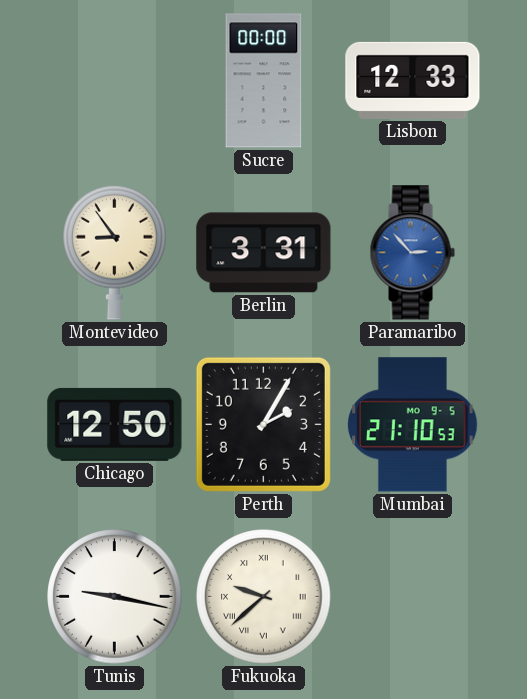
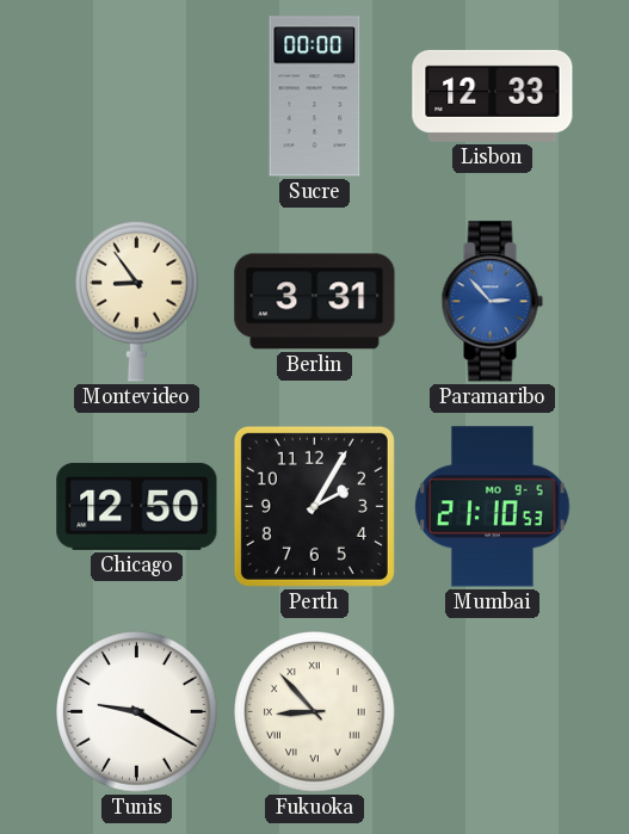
Tunis: 9:17 -> 9:20
Fukuoka: 9:38 -> 8:53
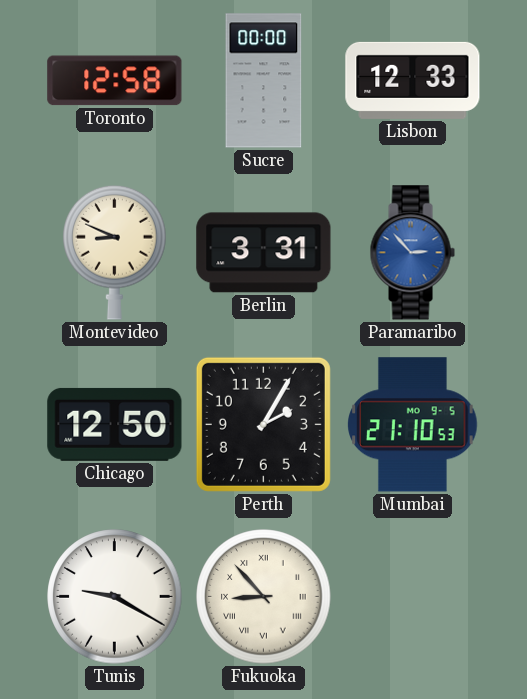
Toronto: none -> 12:58
Montevideo: 8:54 -> 8:49
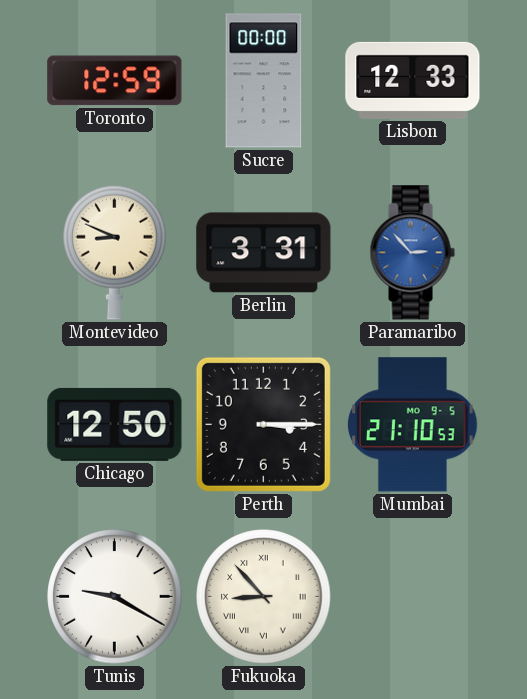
Toronto: 12:58 -> 12:59
Perth: 2:05 -> 3:15
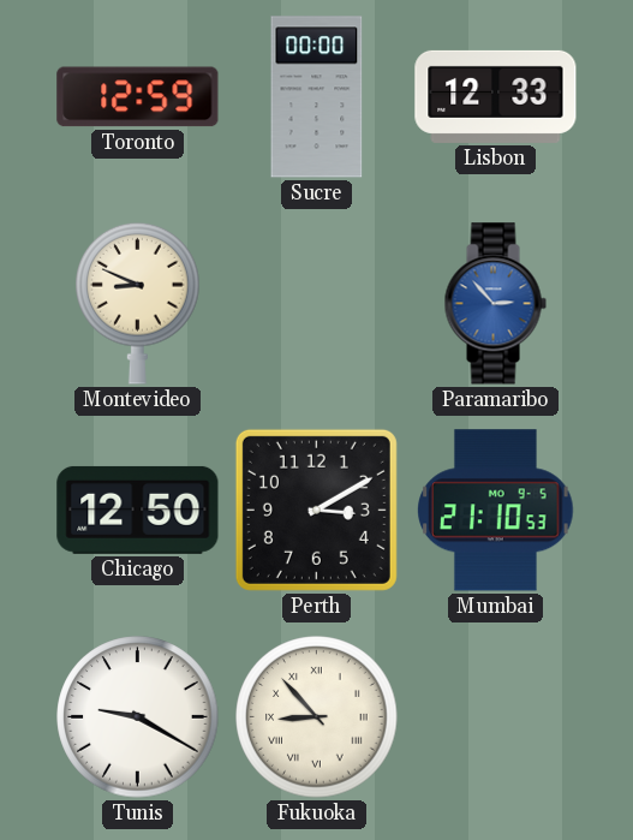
Berlin: 3:31 -> none
Perth: 3:15 -> 3:10
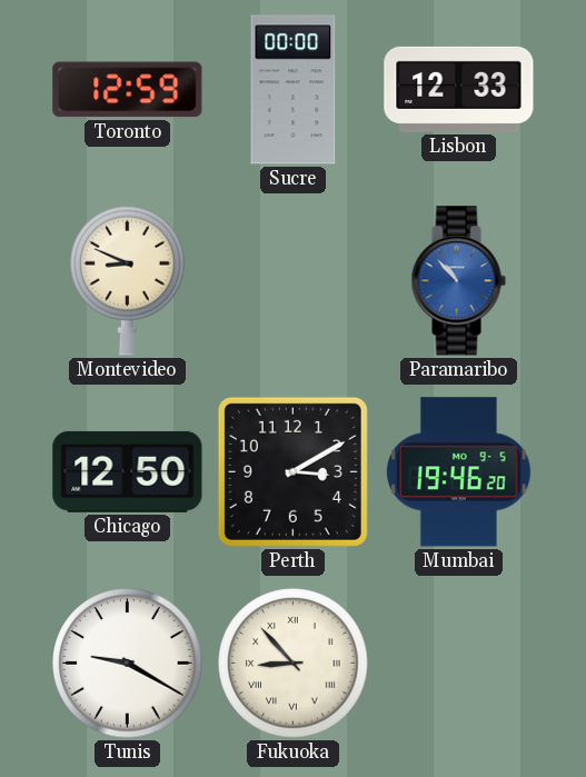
Paramaribo: 2:53 -> 10:53
Mumbai: 21:10 -> 19:46
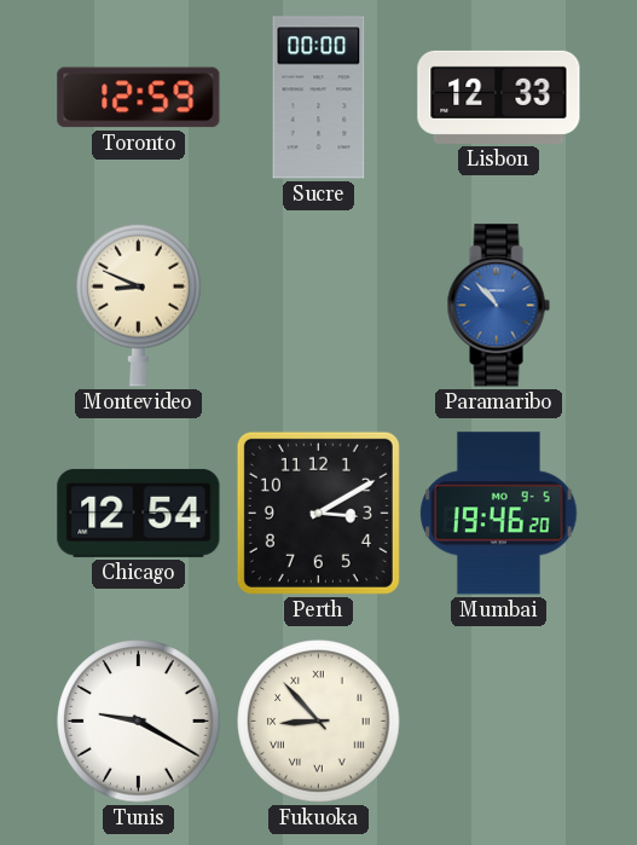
Chicago: 12:50 -> 12:54
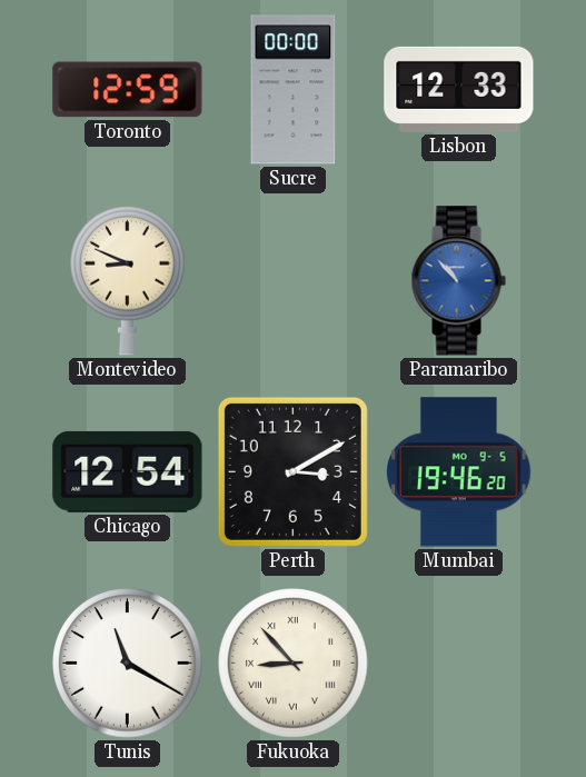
Tunis: 9:20 -> 11:20
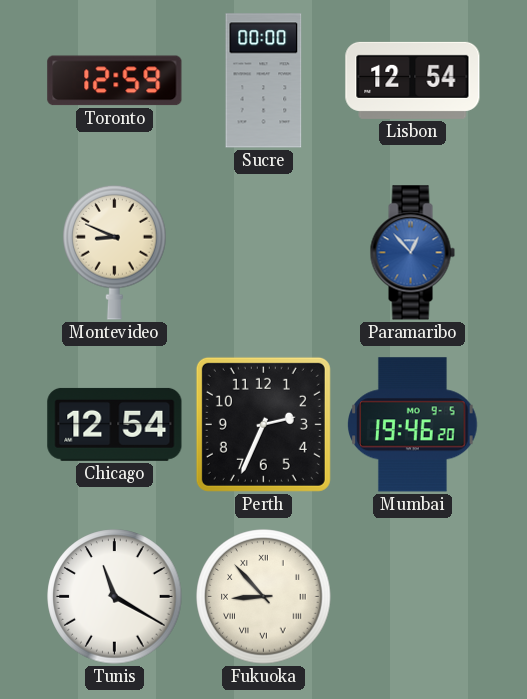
Lisbon: 12:33 -> 12:54
Paramaribo: 10:53 -> 12:53
Perth: 3:10 -> 2:34
